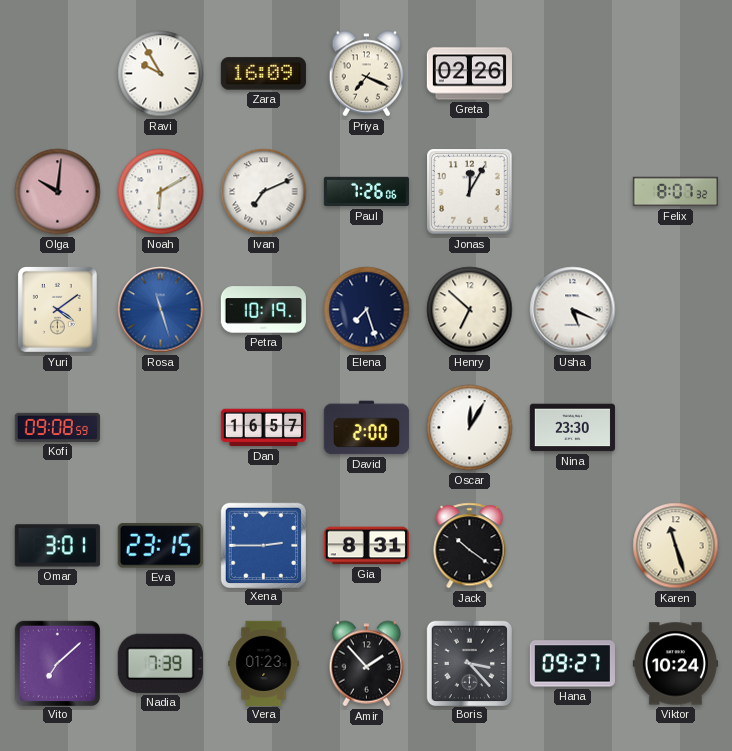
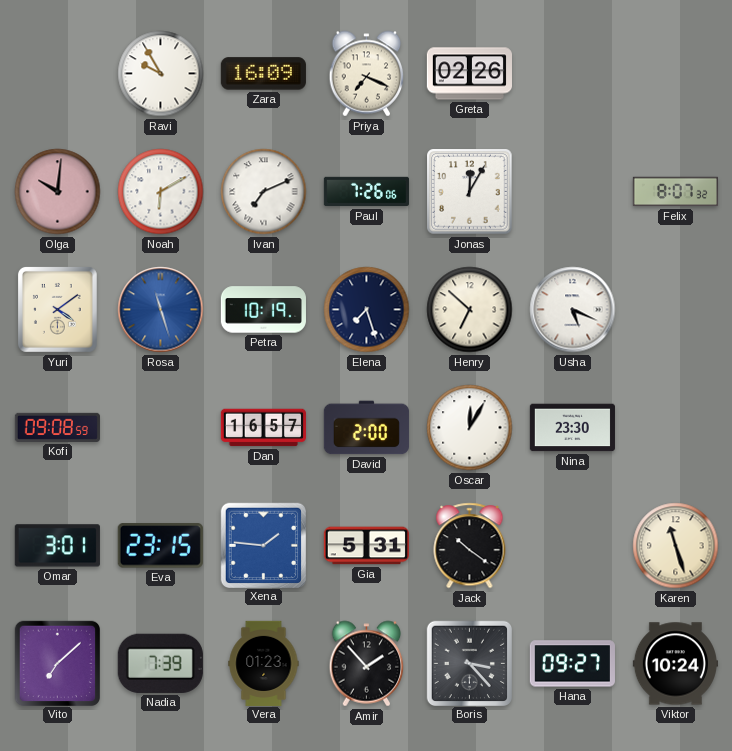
Xena: 2:45 -> 1:46
Gia: 8:31 -> 5:31
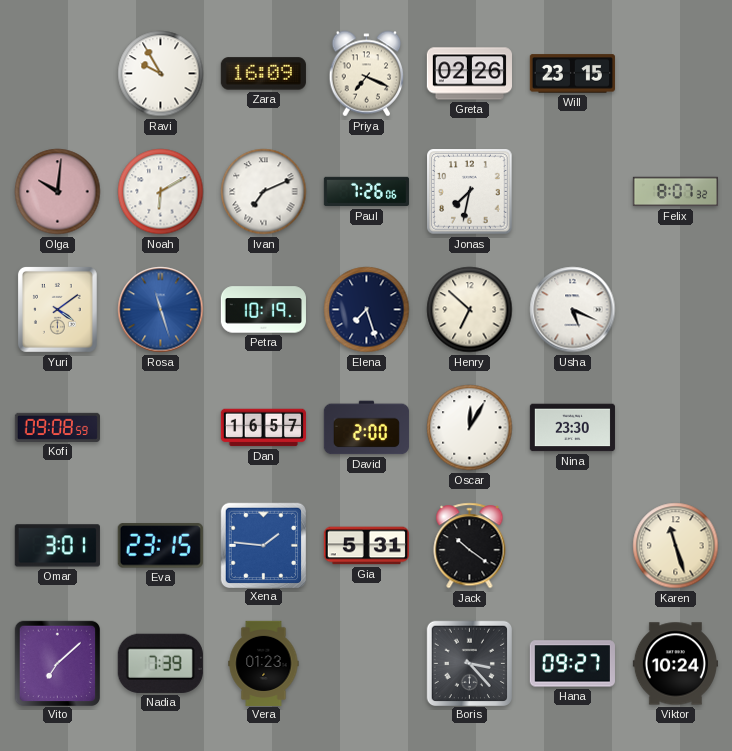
Will: none -> 23:15
Jonas: 12:05 -> 7:32
Amir: 1:53 -> none
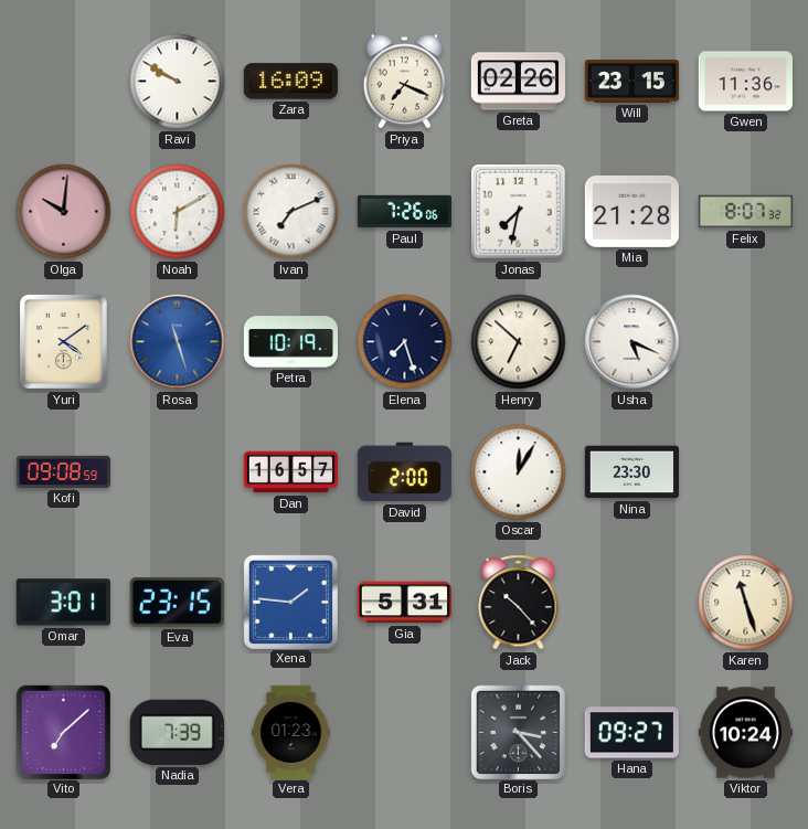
Ravi: 9:55 -> 9:50
Gwen: none -> 11:36
Mia: none -> 21:28
Jack: 10:21 -> 10:23
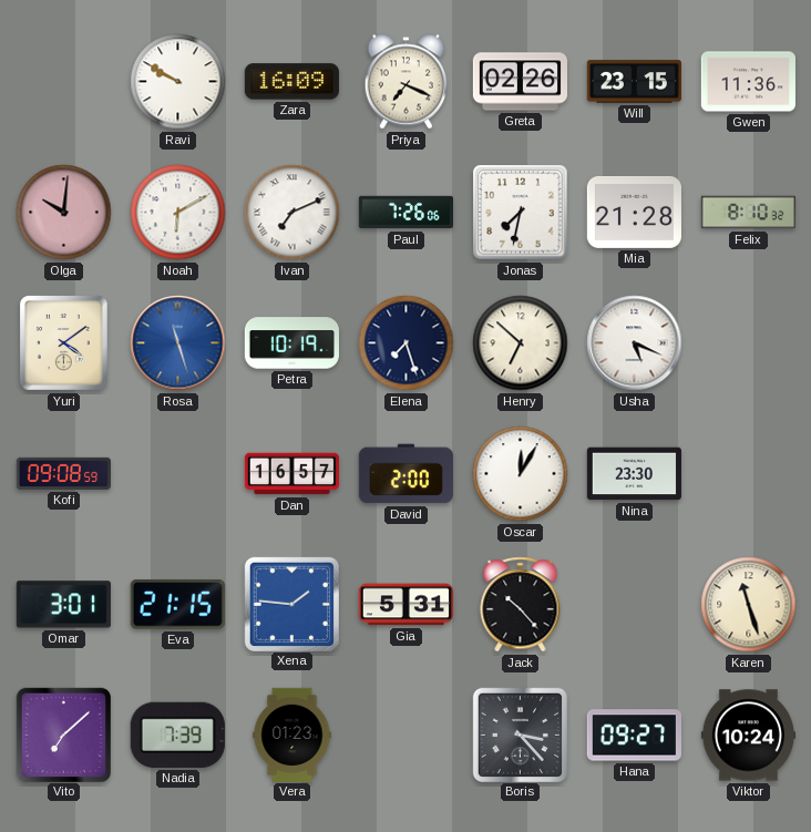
Felix: 8:07 -> 8:10
Eva: 23:15 -> 21:15
